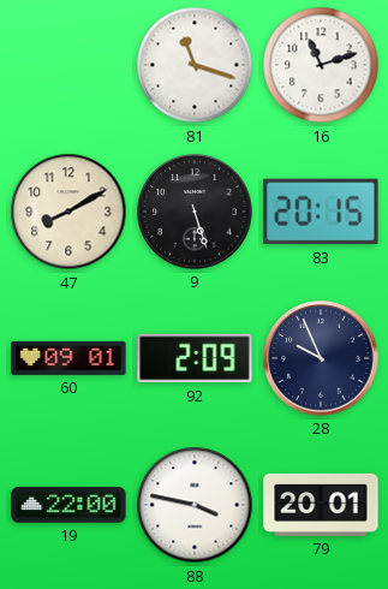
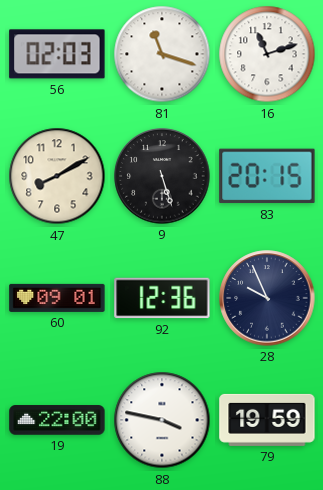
56: none -> 02:03
92: 2:09 -> 12:36
79: 20:01 -> 19:59
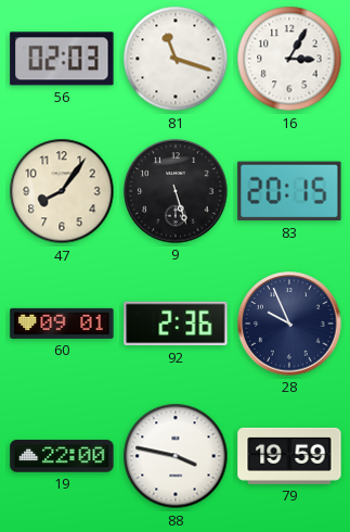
16: 11:12 -> 3:05
47: 8:10 -> 8:06
92: 12:36 -> 2:36
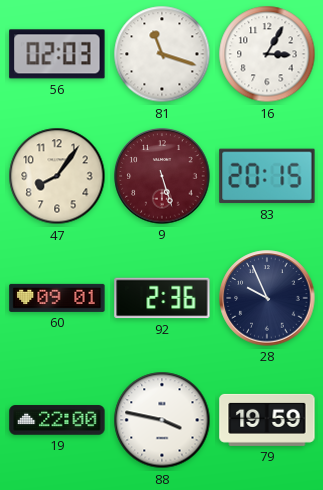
9 dial: black -> burgundy
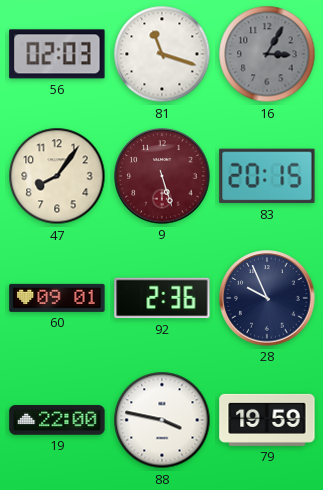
16 dial: white -> grey
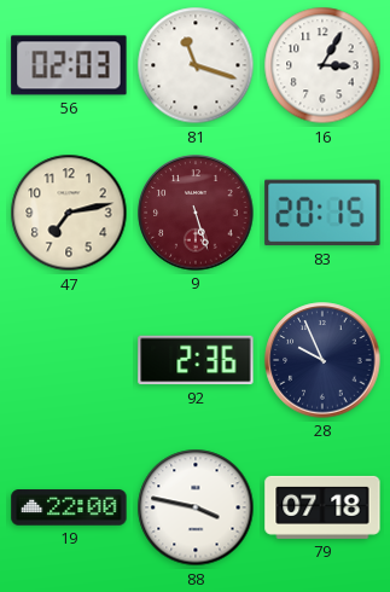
16 dial: grey -> white
47: 8:06 -> 7:13
60: 09:01 -> none
79: 19:59 -> 07:18
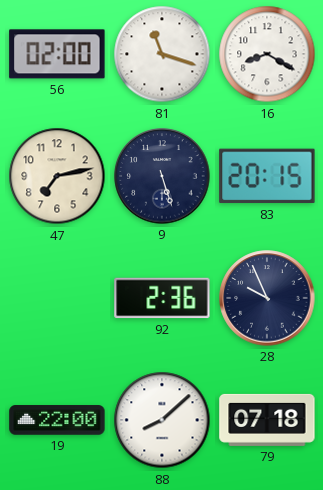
56: 02:03 -> 02:00
16: 3:05 -> 8:20
9 dial: burgundy -> navy
88: 3:47 -> 8:08
